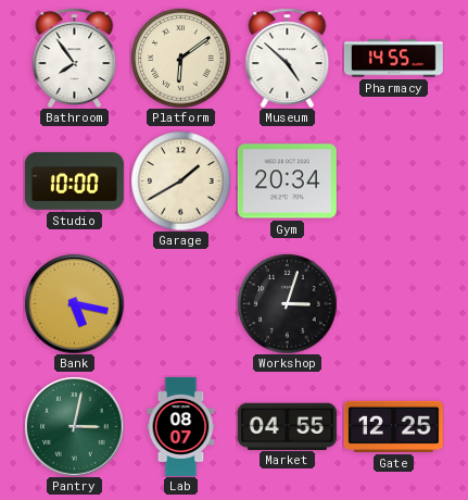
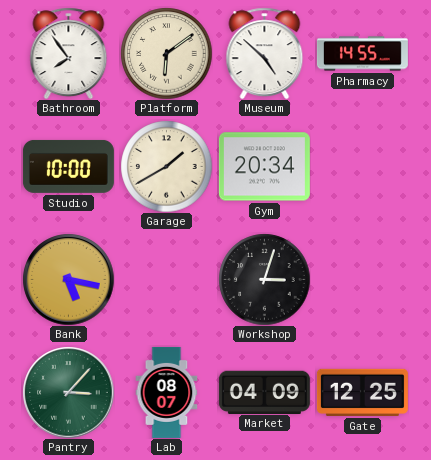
Pantry: 3:02 -> 3:07
Market: 04:55 -> 04:09
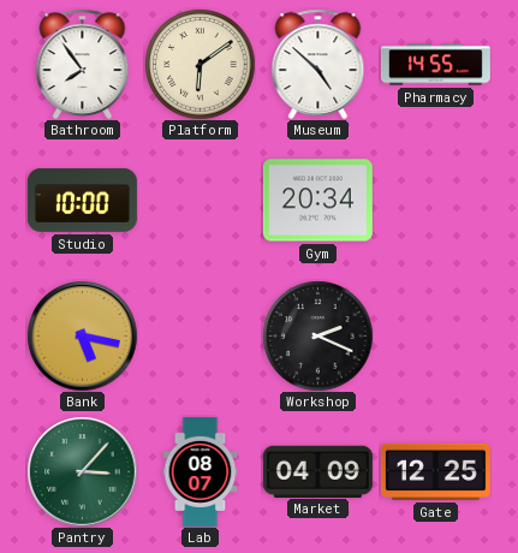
Garage: 1:40 -> none
Workshop: 3:03 -> 2:19
